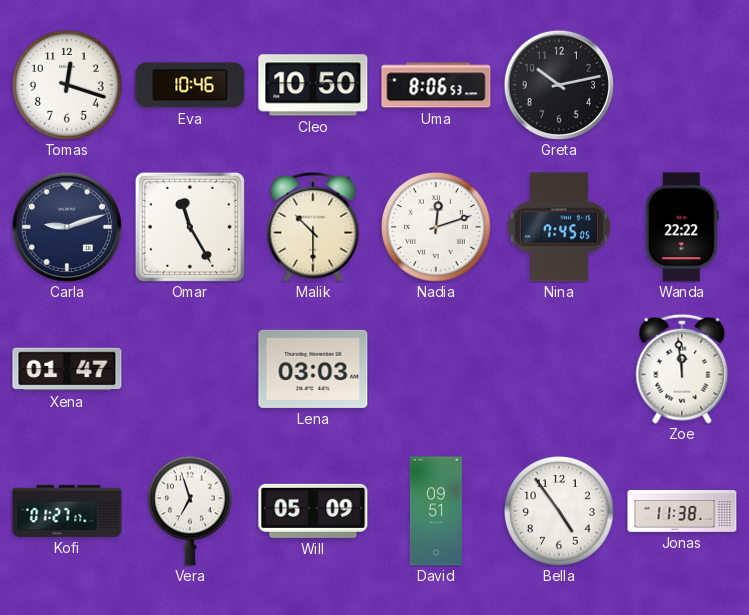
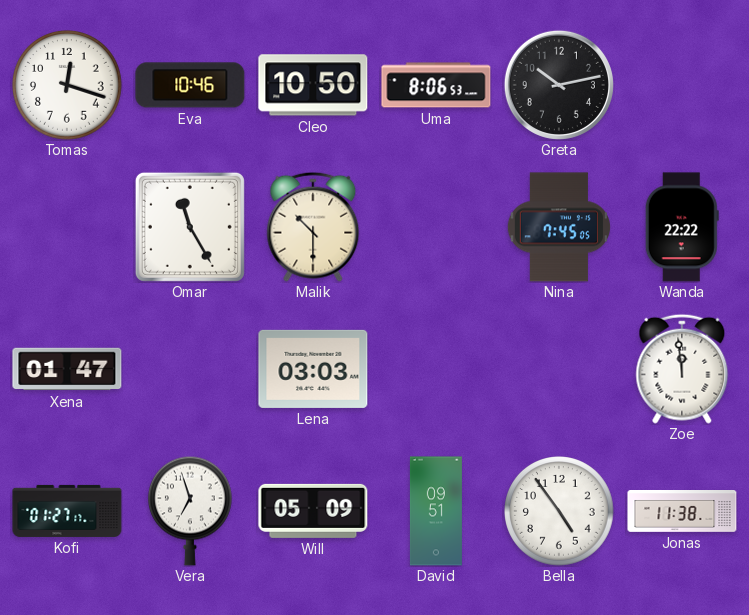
Carla: 9:12 -> none
Nadia: 12:12 -> none
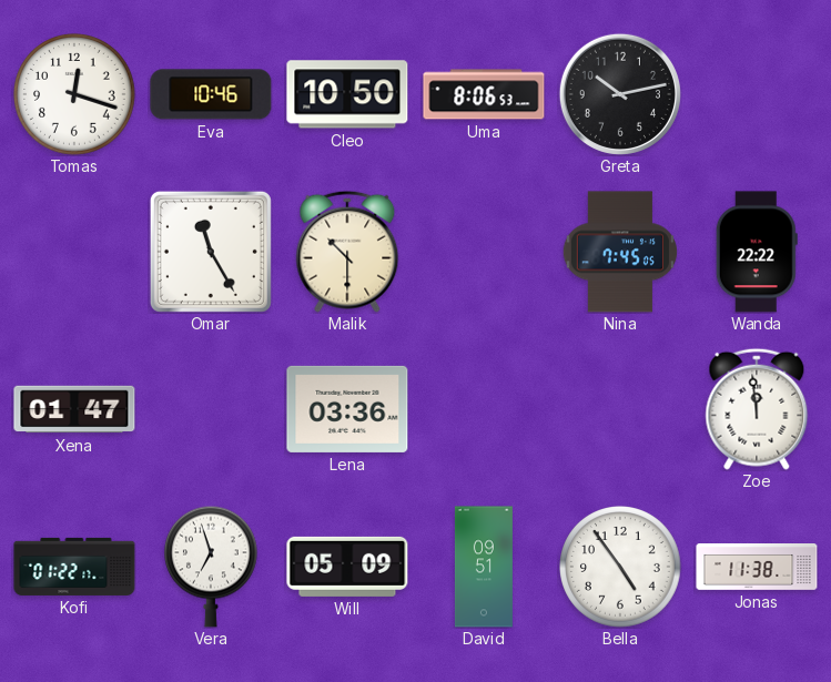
Lena: 03:03 -> 03:36
Kofi: 01:27 -> 01:22
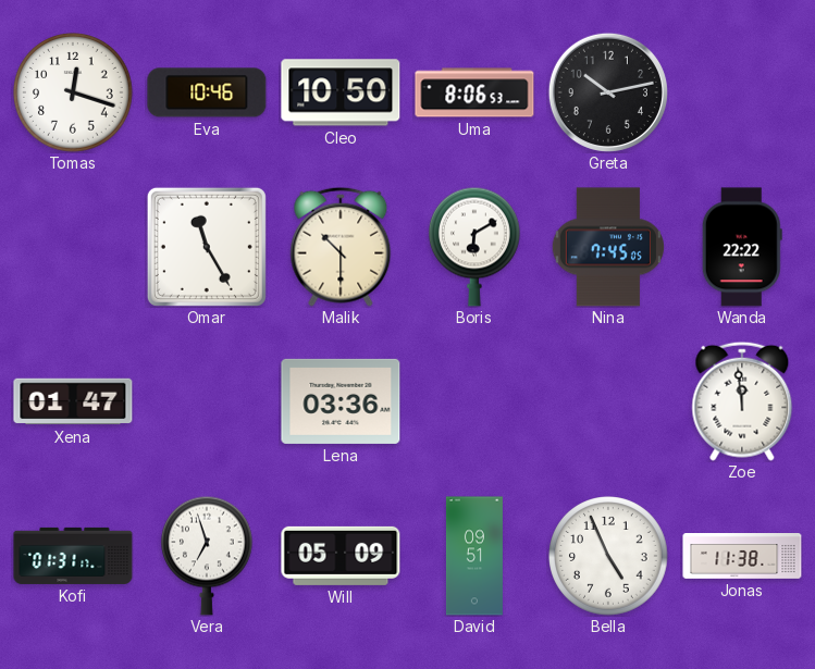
Boris: none -> 6:10
Kofi: 01:22 -> 01:31
Bella: 4:54 -> 4:56
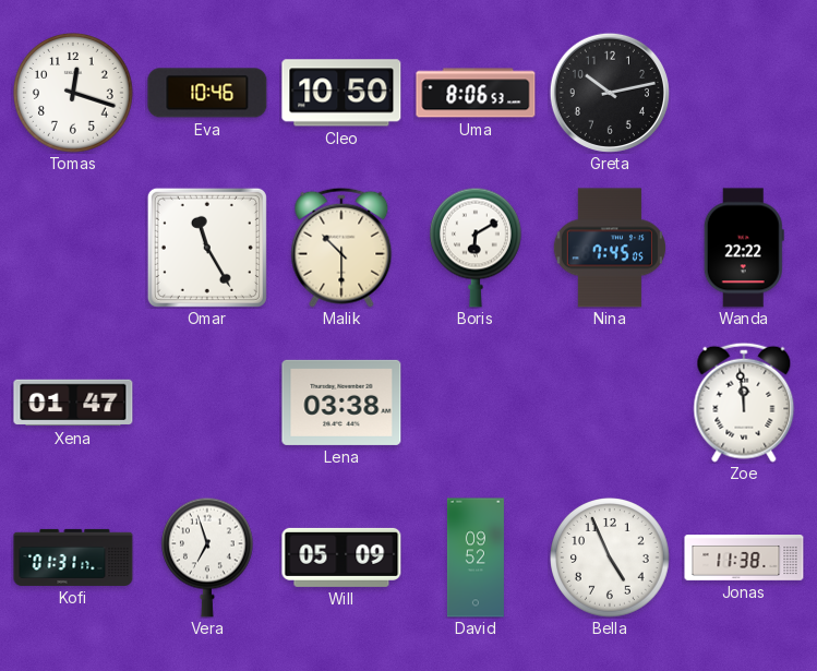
Lena: 03:36 -> 03:38
David: 09:51 -> 09:52
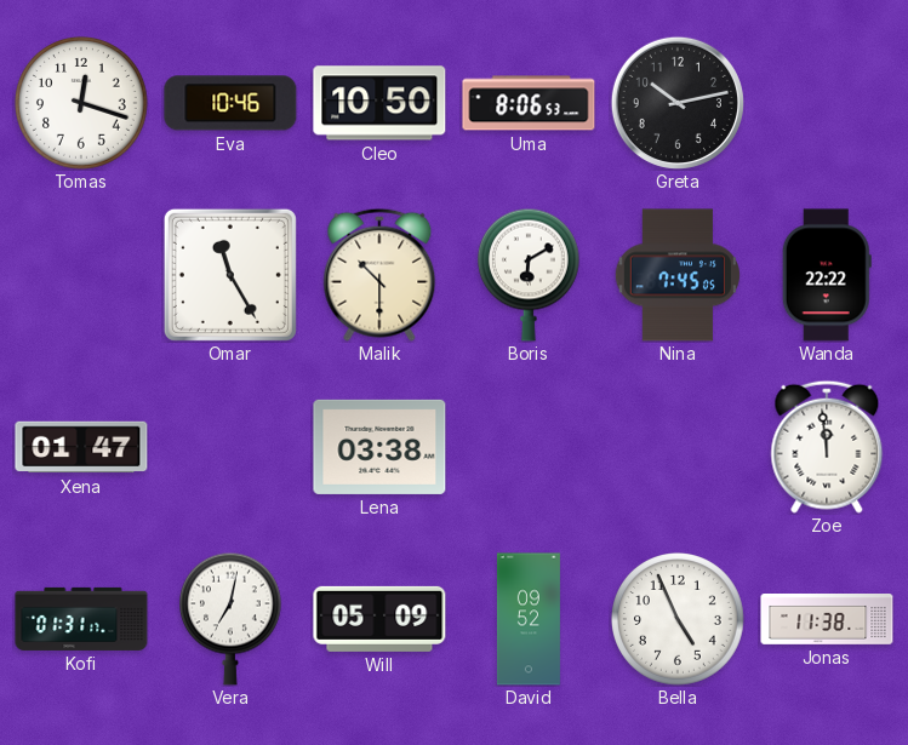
Vera: 6:57 -> 7:02
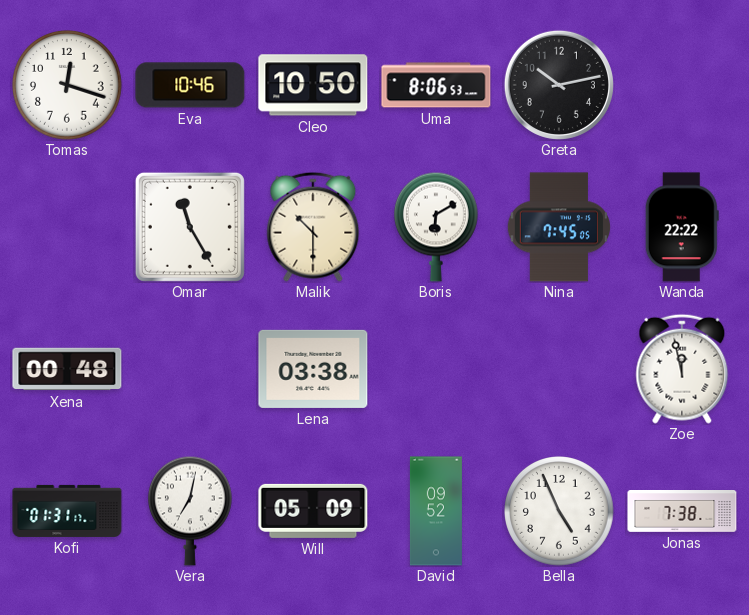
Xena: 01:47 -> 00:48
Zoe: 11:59 -> 11:58
Jonas: 11:38 -> 7:38
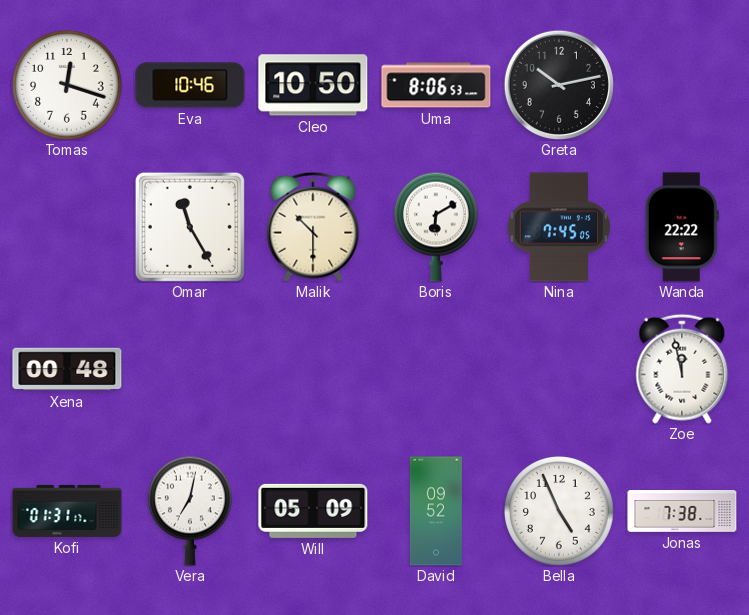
Lena: 03:38 -> none
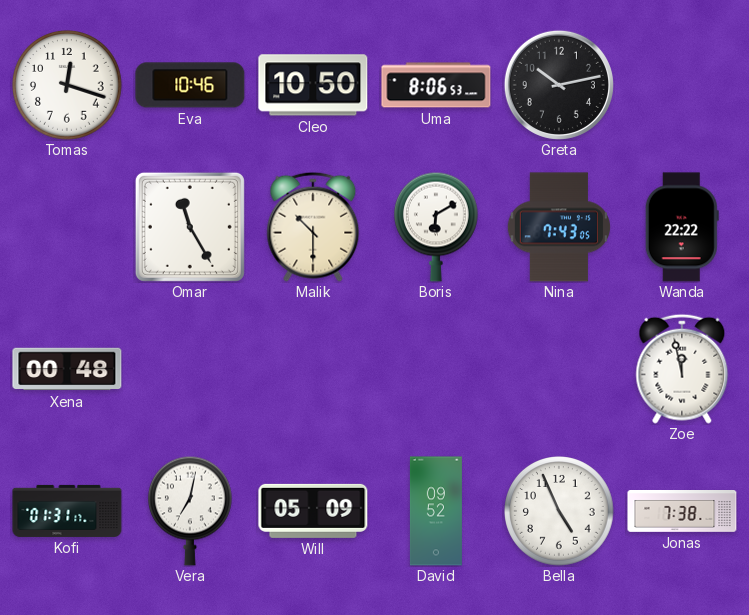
Nina: 7:45 -> 7:43
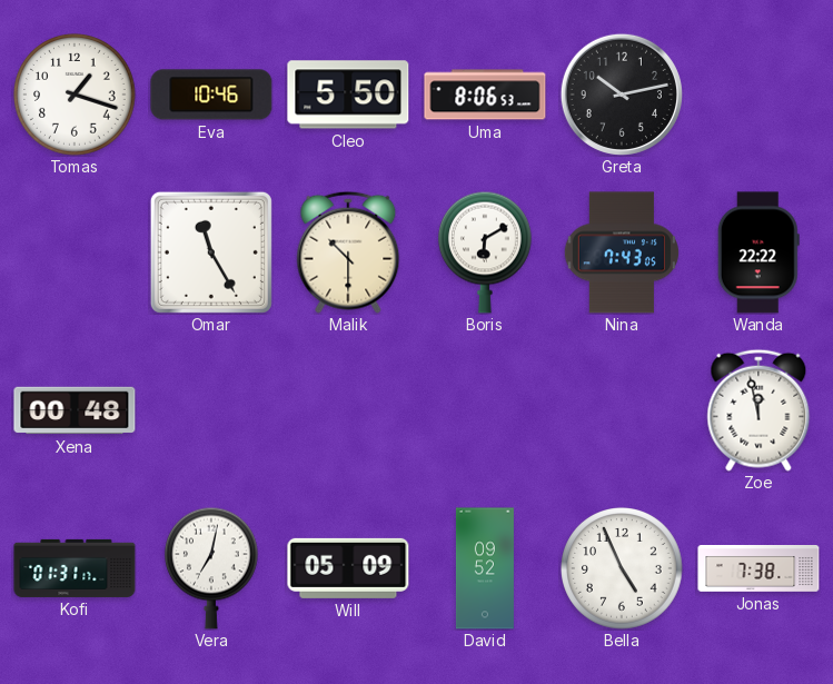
Tomas: 12:18 -> 1:18
Cleo: 10:50 -> 5:50
